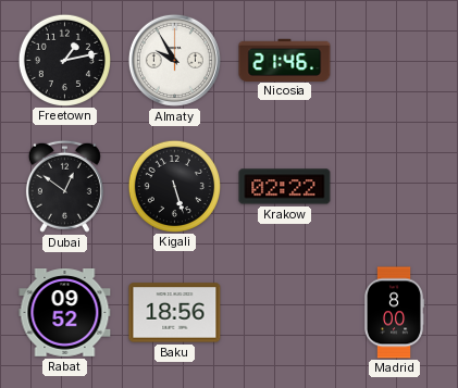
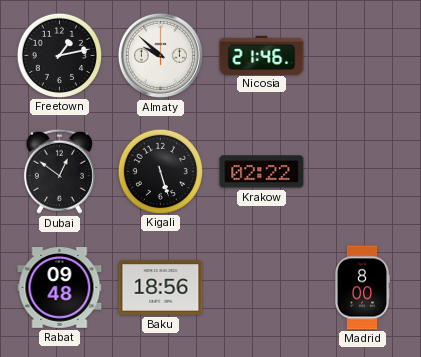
Almaty: 9:55 -> 9:52
Rabat: 09:52 -> 09:48
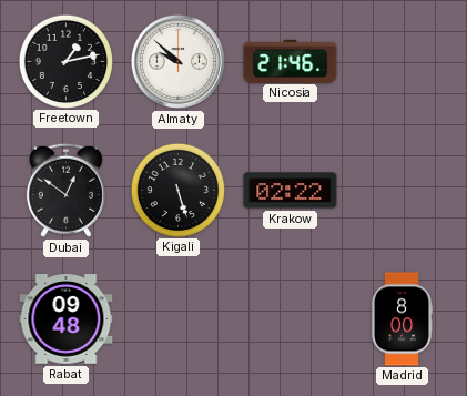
Baku: 18:56 -> none
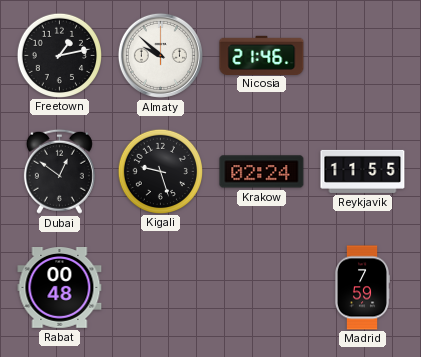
Kigali: 5:27 -> 9:27
Krakow: 02:22 -> 02:24
Reykjavik: none -> 11:55
Rabat: 09:48 -> 00:48
Madrid: 8:00 -> 7:59
